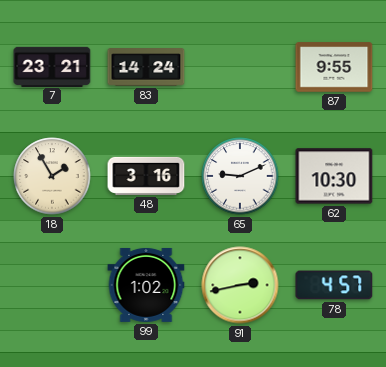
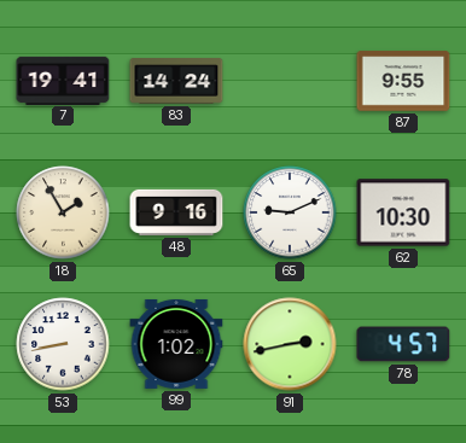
7: 23:21 -> 19:41
48: 3:16 -> 9:16
53: none -> 8:43
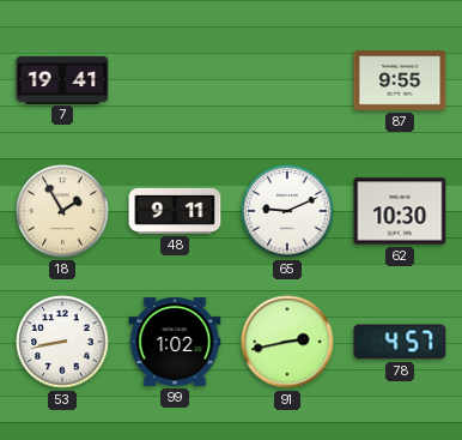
83: 14:24 -> none
48: 9:16 -> 9:11
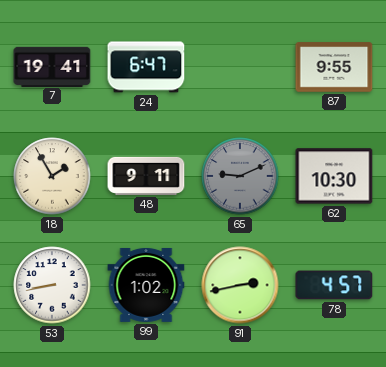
24: none -> 6:47
65 dial: white -> grey
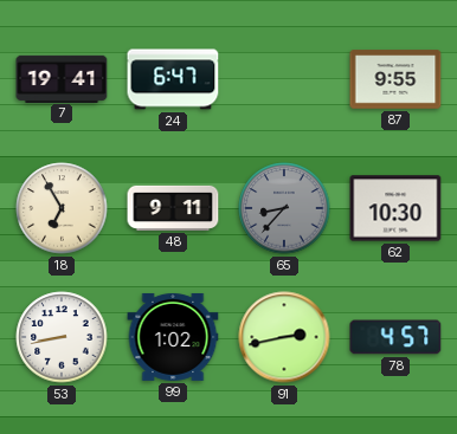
18: 1:55 -> 6:55
65: 9:11 -> 8:37
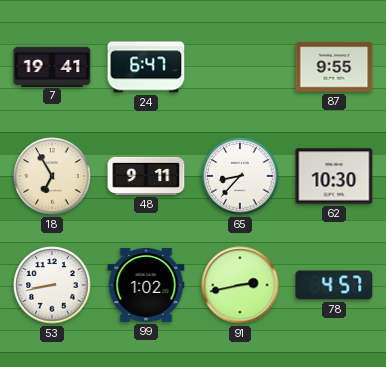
65 dial: grey -> white
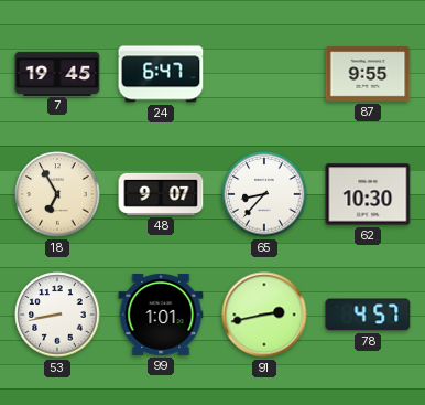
7: 19:41 -> 19:45
48: 9:11 -> 9:07
99: 1:02 -> 1:01
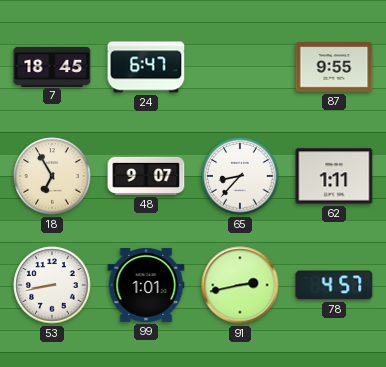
7: 19:45 -> 18:45
62: 10:30 -> 1:11
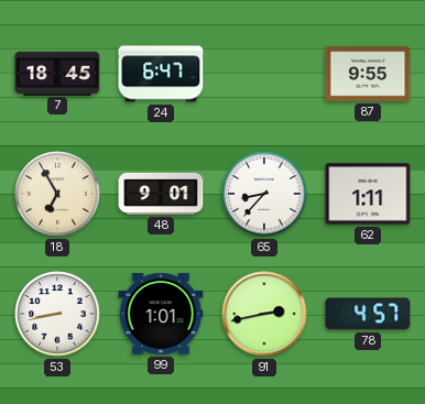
48: 9:07 -> 9:01
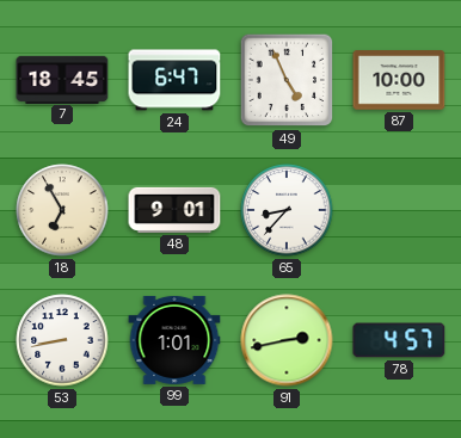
49: none -> 4:56
87: 9:55 -> 10:00
62: 1:11 -> none
